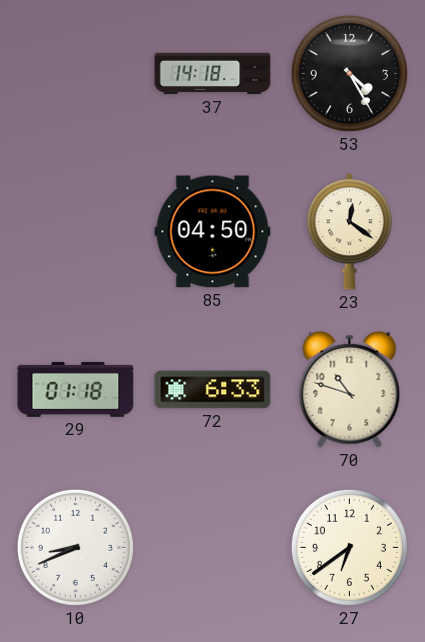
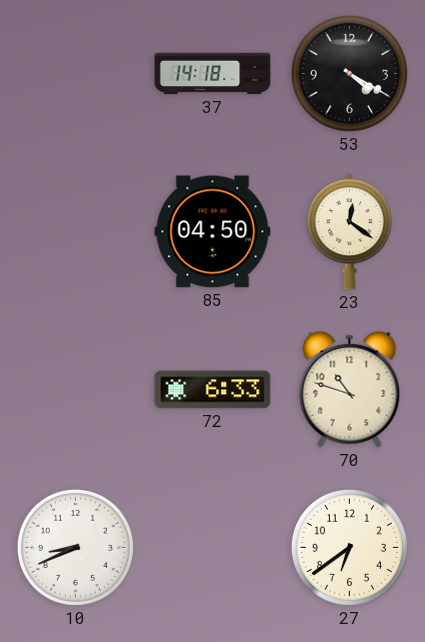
53: 4:25 -> 4:20
29: 01:18 -> none
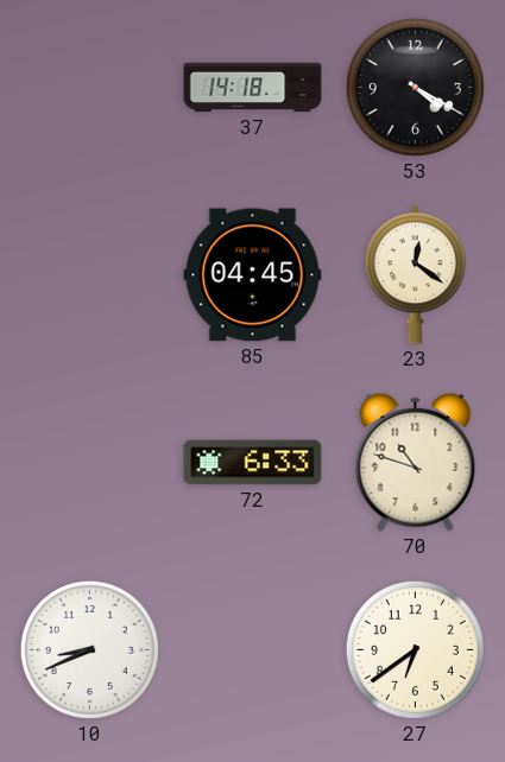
85: 04:50 -> 04:45
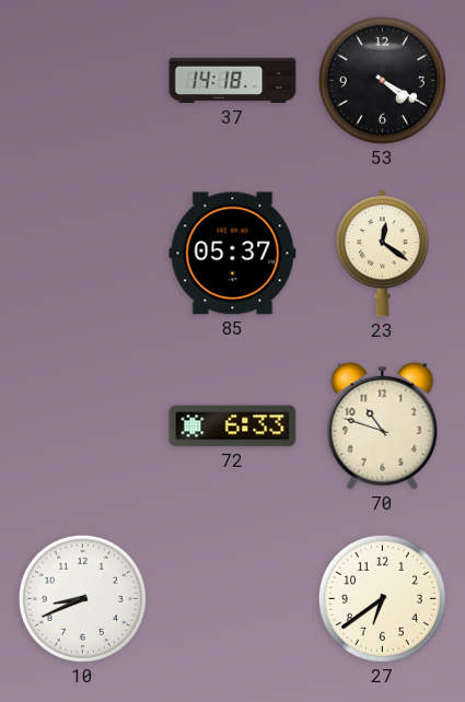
85: 04:45 -> 05:37
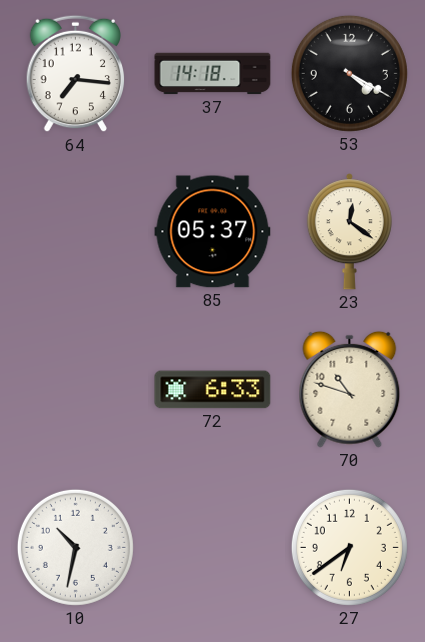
64: none -> 7:16
10: 8:41 -> 10:32
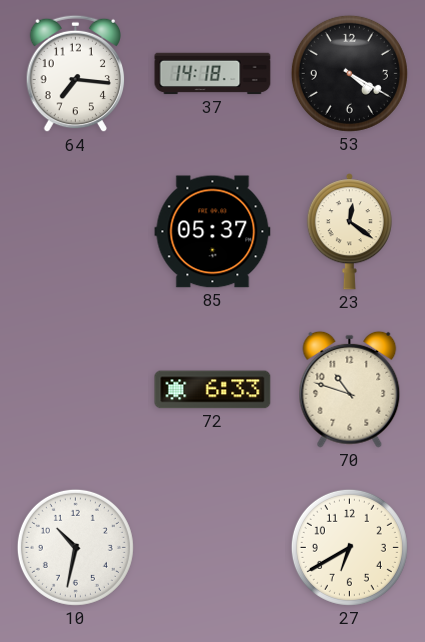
27: 6:39 -> 6:40
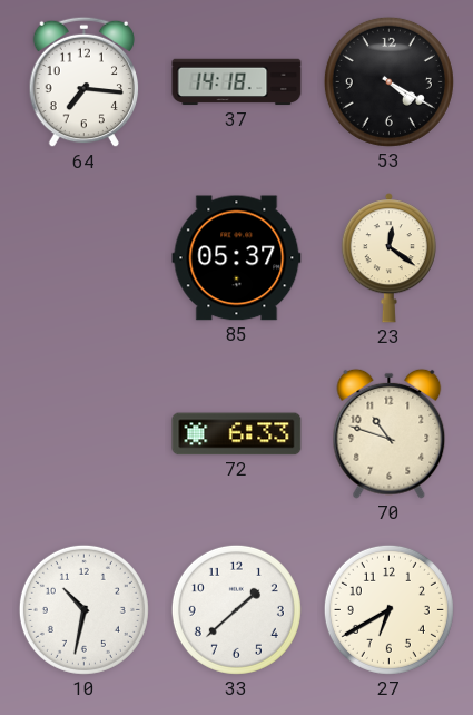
33: none -> 1:38
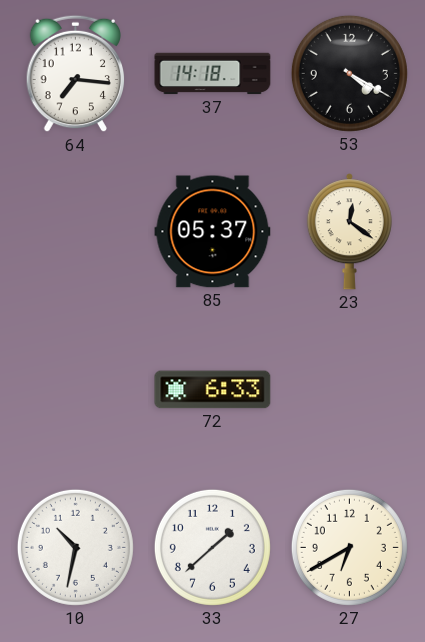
70: 10:48 -> none
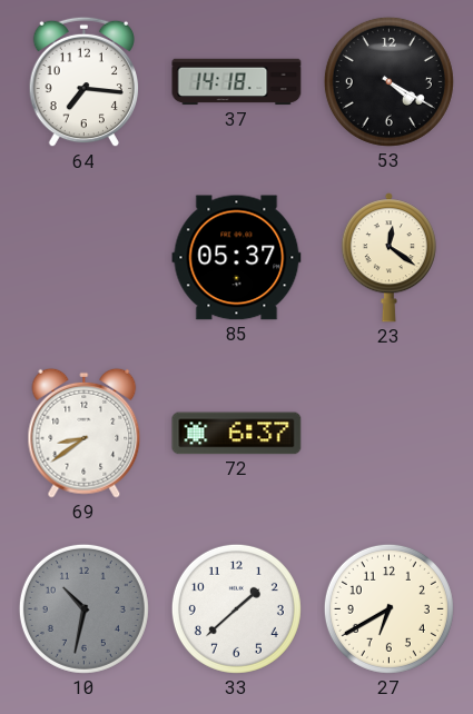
69: none -> 8:39
72: 6:33 -> 6:37
10 dial: white -> grey
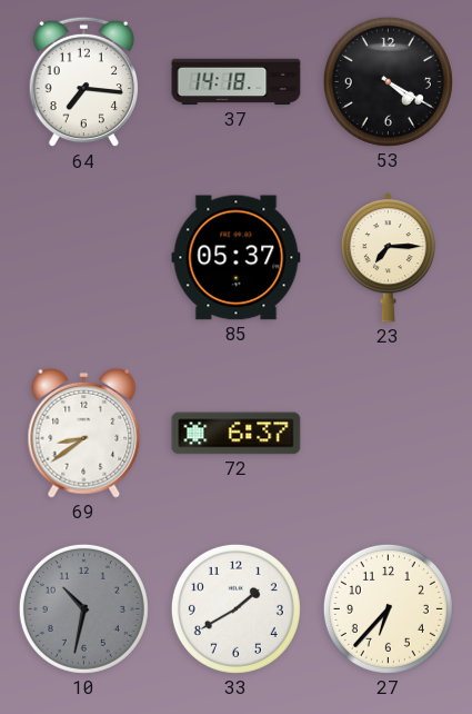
23: 12:21 -> 7:15
33: 1:38 -> 1:40
27: 6:40 -> 6:37
